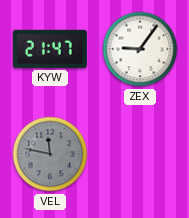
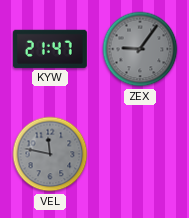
ZEX dial: white -> grey
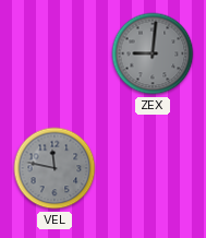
KYW: 21:47 -> none
ZEX: 9:06 -> 9:01
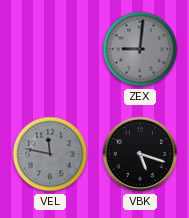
VBK: none -> 5:18
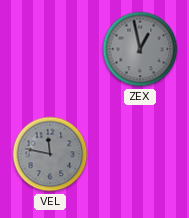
ZEX: 9:01 -> 12:58
VBK: 5:18 -> none
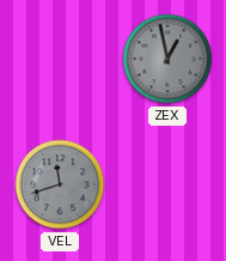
VEL: 11:47 -> 11:42
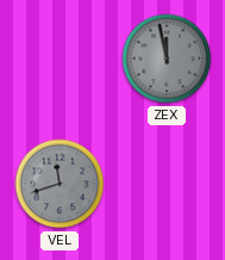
ZEX: 12:58 -> 11:58
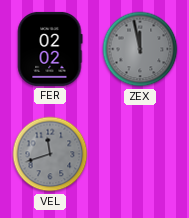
FER: none -> 02:02
